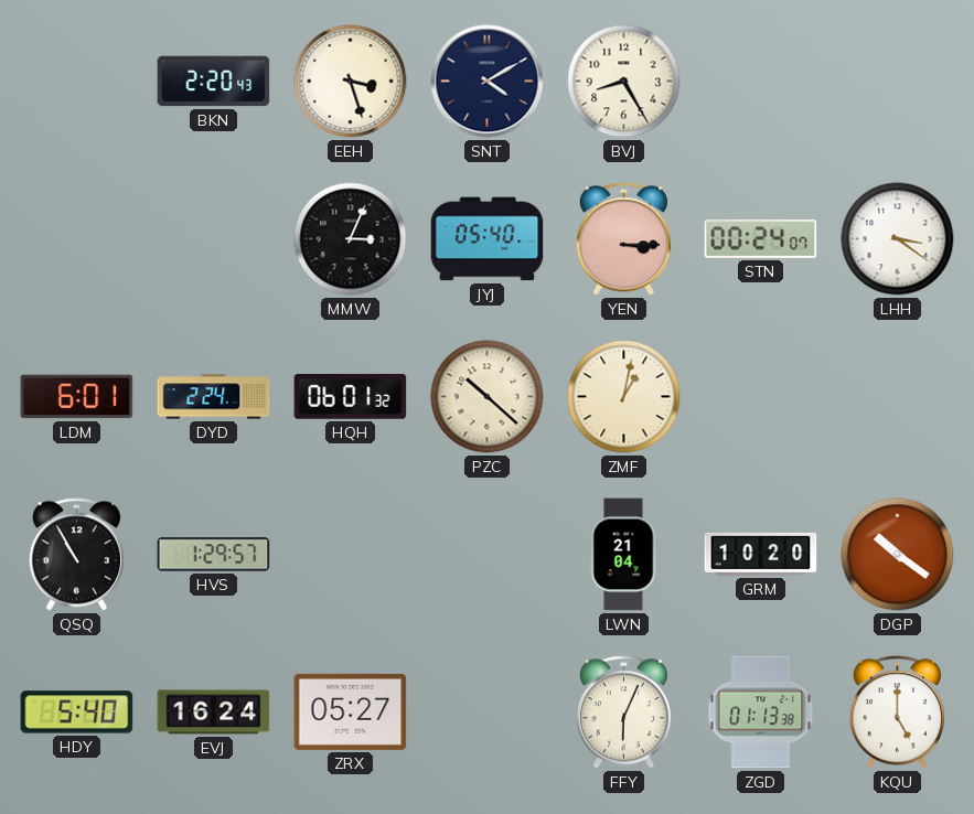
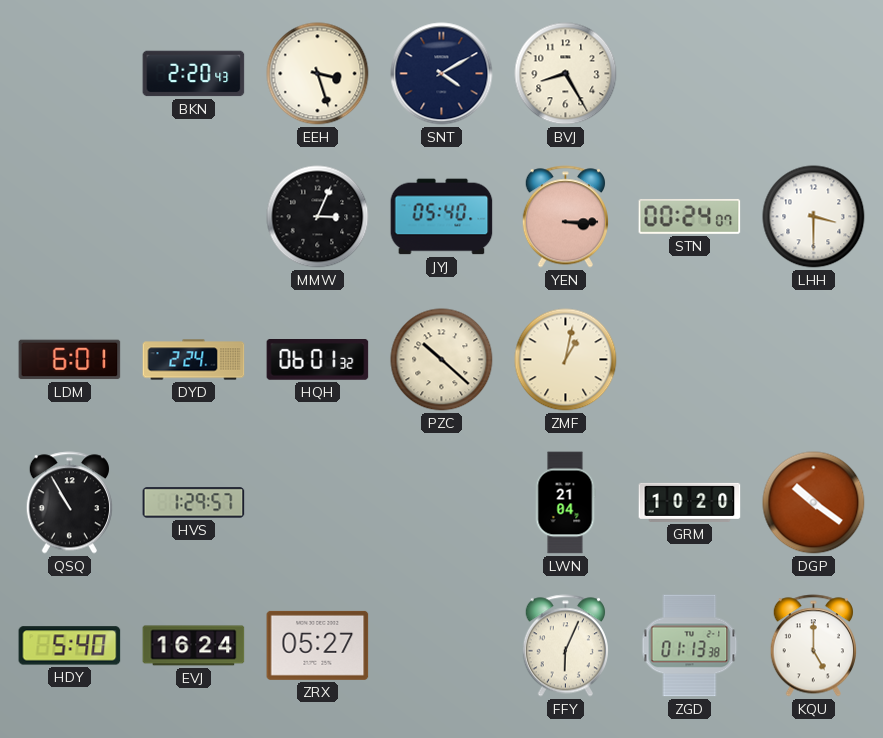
LHH: 3:21 -> 3:30
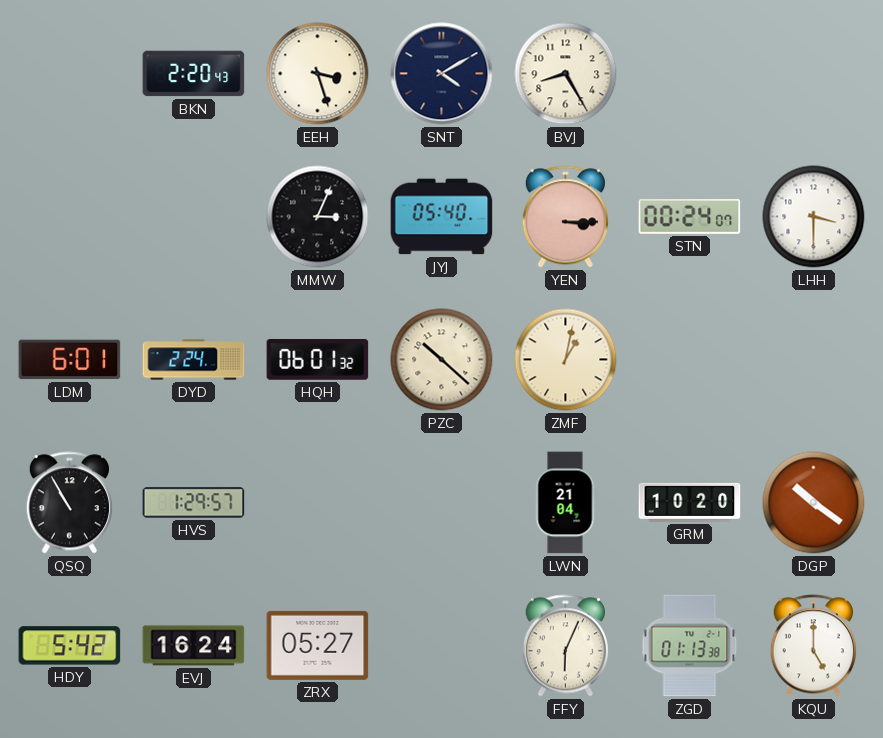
HDY: 5:40 -> 5:42
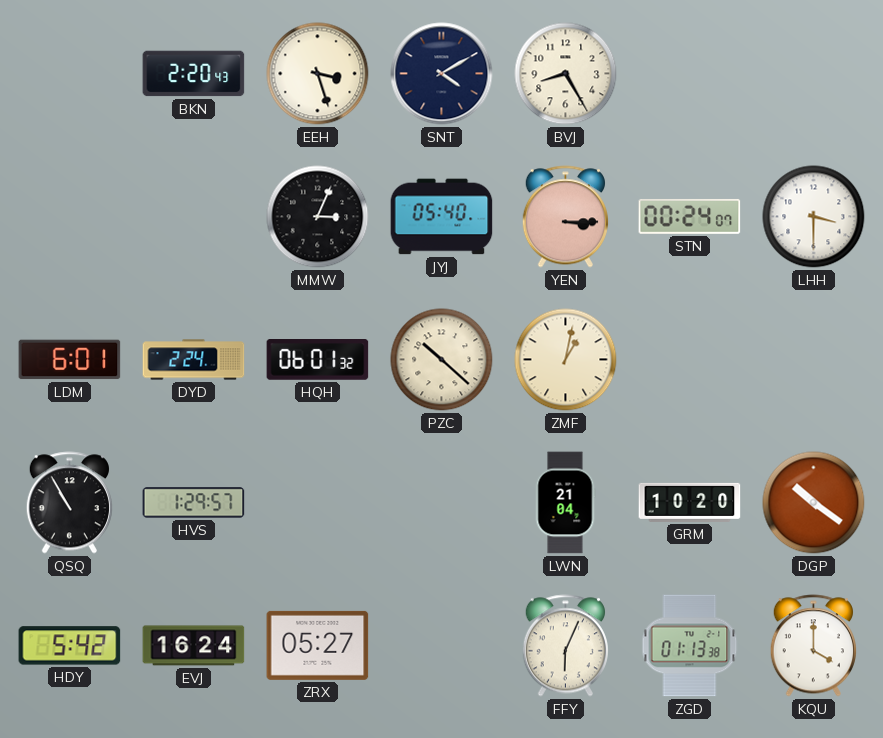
KQU: 5:00 -> 4:00
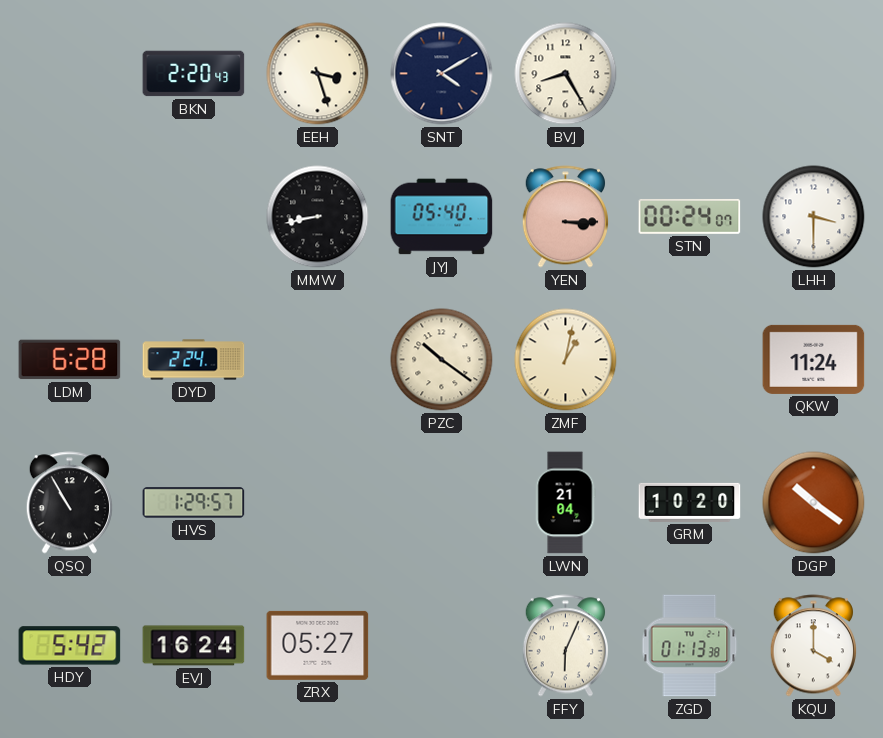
MMW: 3:04 -> 8:43
LDM: 6:01 -> 6:28
HQH: 06:01 -> none
PZC: 10:22 -> 10:21
QKW: none -> 11:24
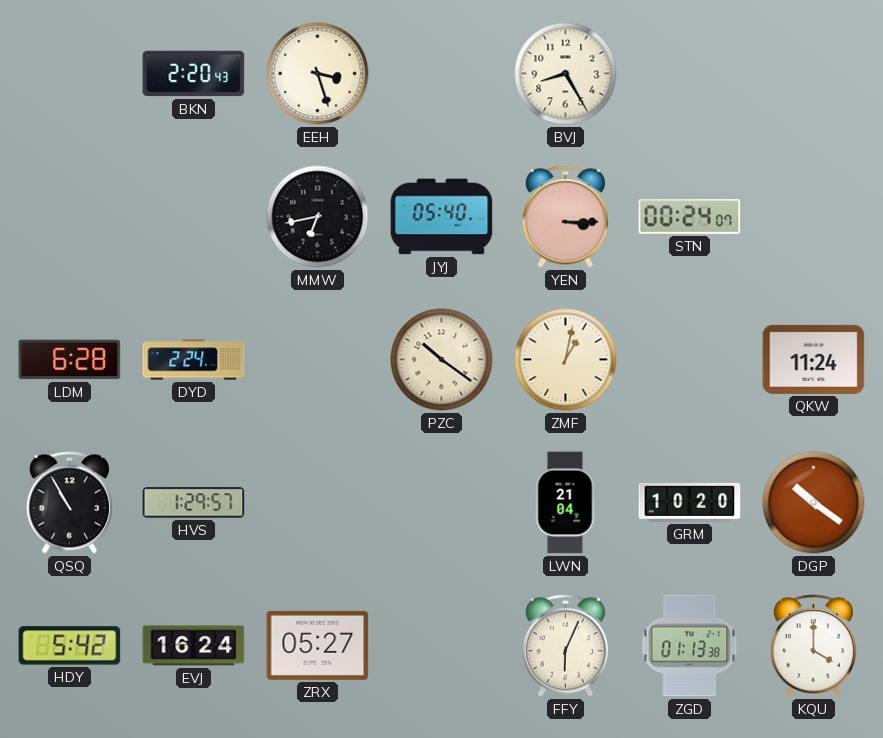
SNT: 4:10 -> none
MMW: 8:43 -> 6:43
LHH: 3:30 -> none
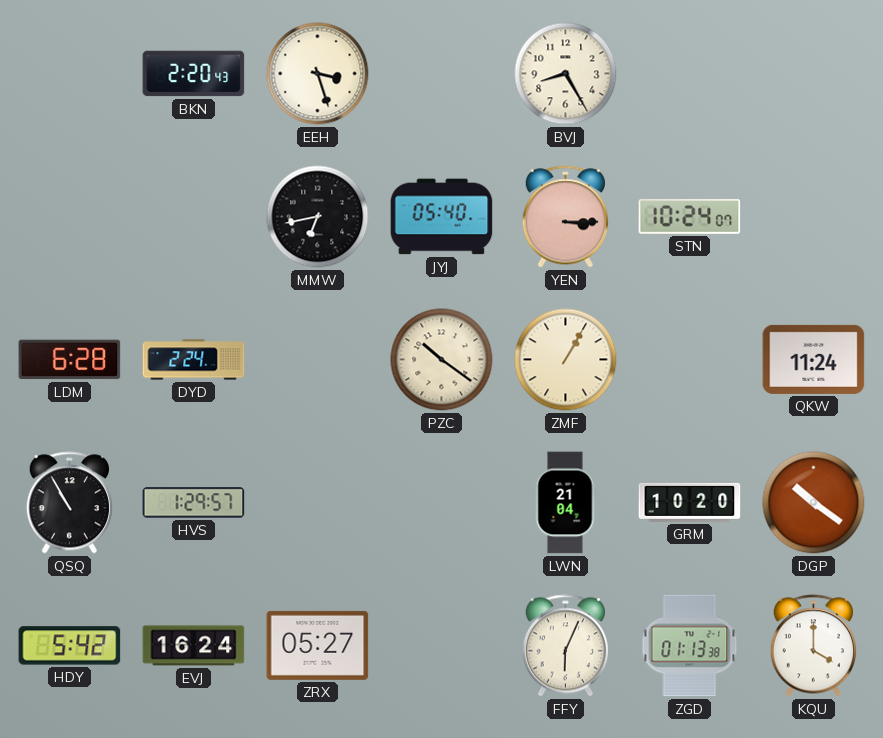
STN: 00:24 -> 10:24
ZMF: 1:02 -> 1:05
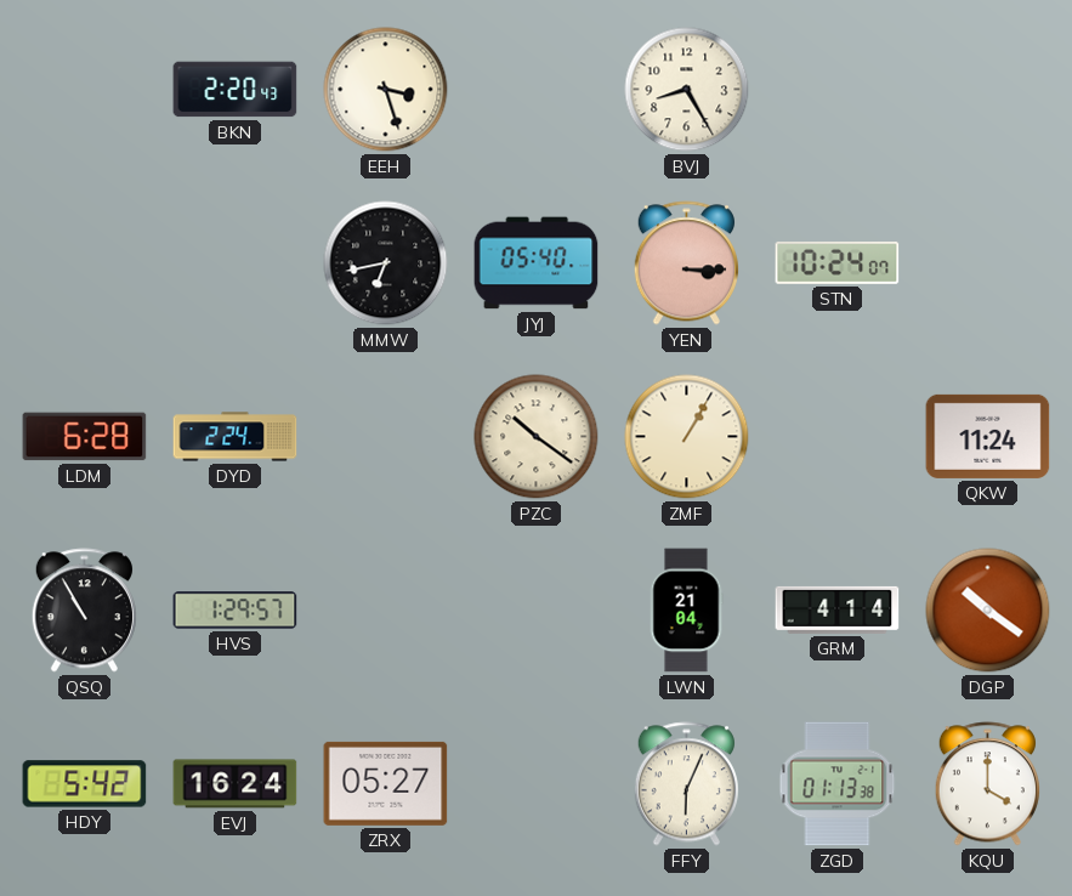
GRM: 10:20 -> 4:14
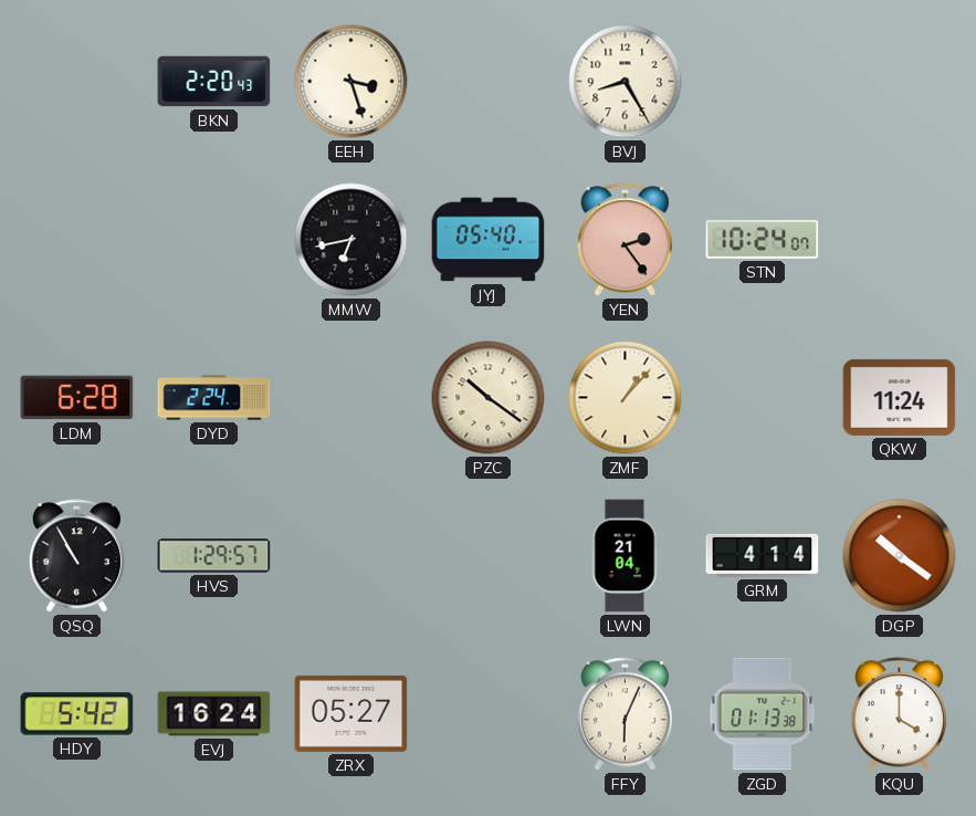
YEN: 3:15 -> 2:24
ZMF: 1:05 -> 1:07
